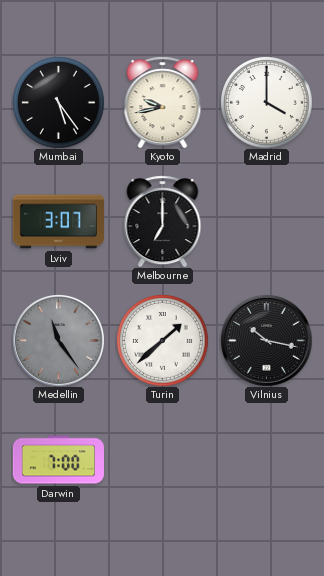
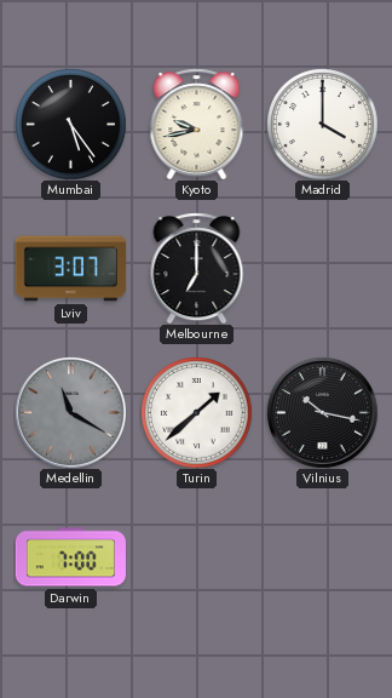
Medellin: 11:24 -> 11:20
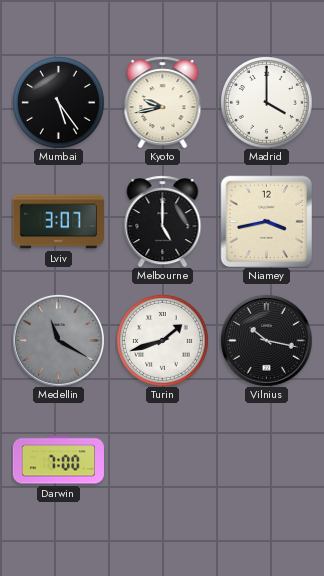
Melbourne: 7:00 -> 5:00
Niamey: none -> 3:43
Turin: 1:38 -> 1:42
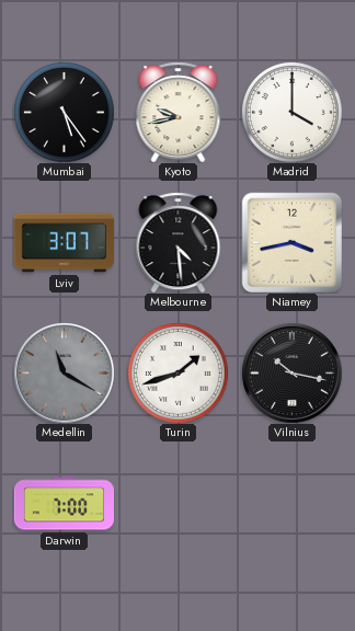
Melbourne: 5:00 -> 4:29
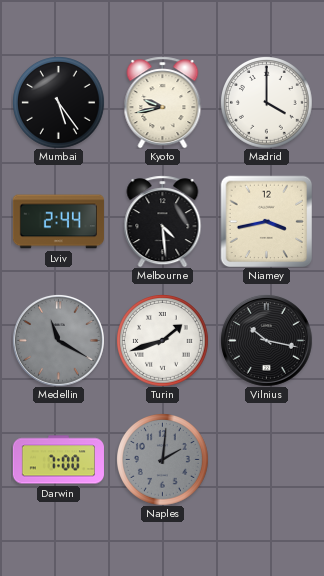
Lviv: 3:07 -> 2:44
Naples: none -> 2:01
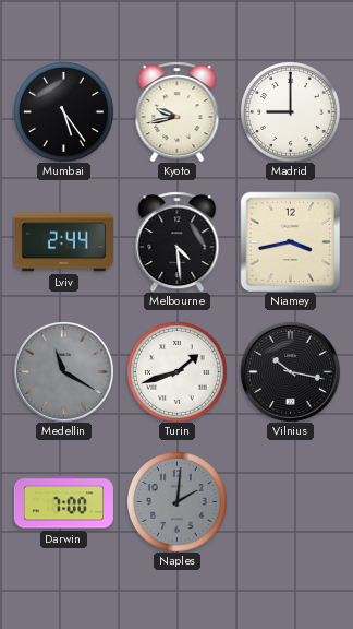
Madrid: 4:00 -> 9:00
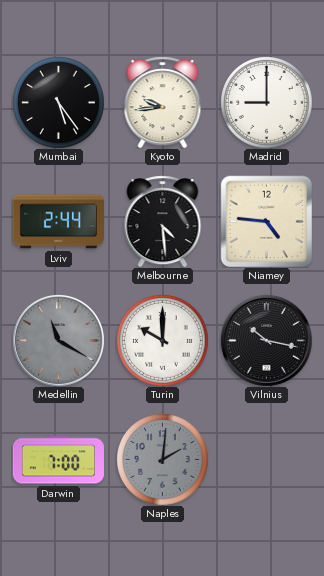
Kyoto: 9:43 -> 9:44
Niamey: 3:43 -> 4:46
Turin: 1:42 -> 10:00
